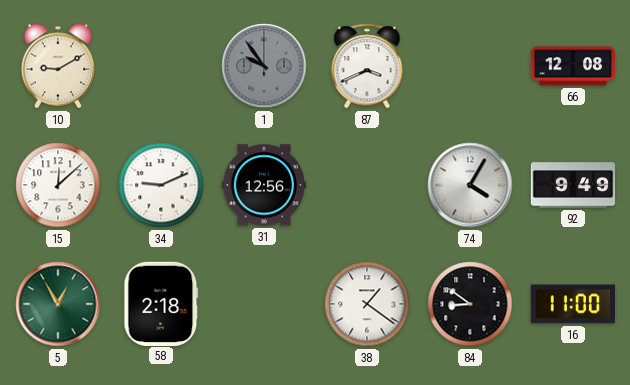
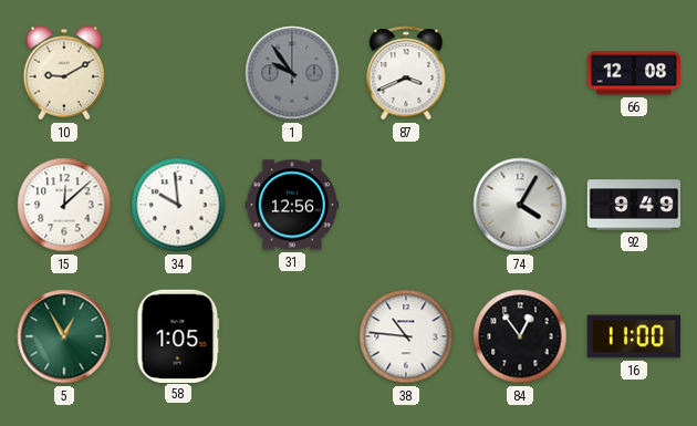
34: 9:11 -> 9:59
58: 2:18 -> 1:05
38: 1:21 -> 10:46
84: 8:51 -> 12:54
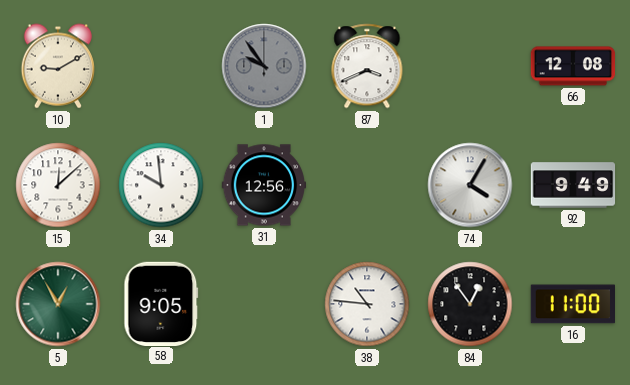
58: 1:05 -> 9:05
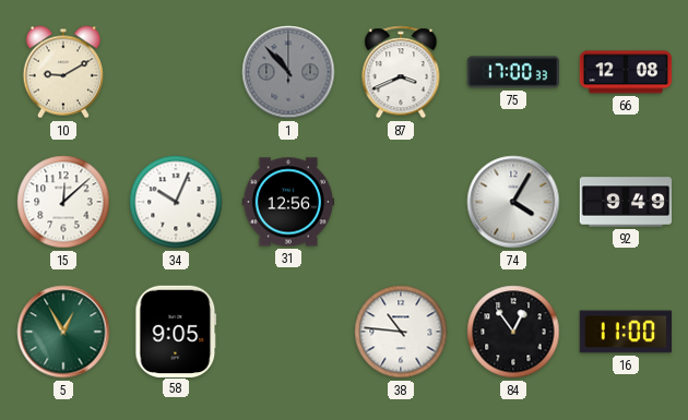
1: 9:54 -> 10:53
75: none -> 17:00
34: 9:59 -> 10:04
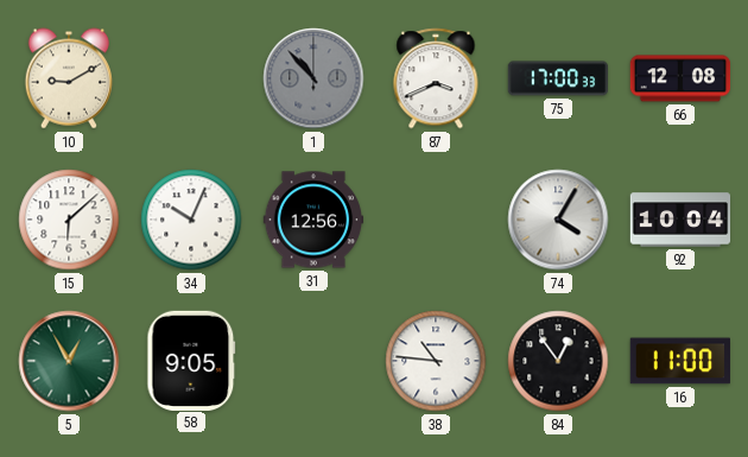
15: 12:08 -> 6:08
92: 9:49 -> 10:04
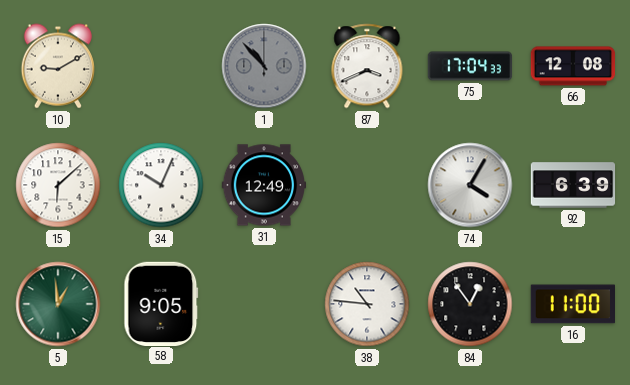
75: 17:00 -> 17:04
31: 12:56 -> 12:49
92: 10:04 -> 6:39
5: 12:55 -> 12:59
